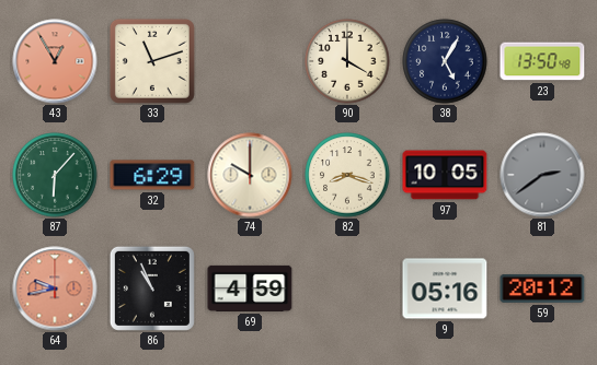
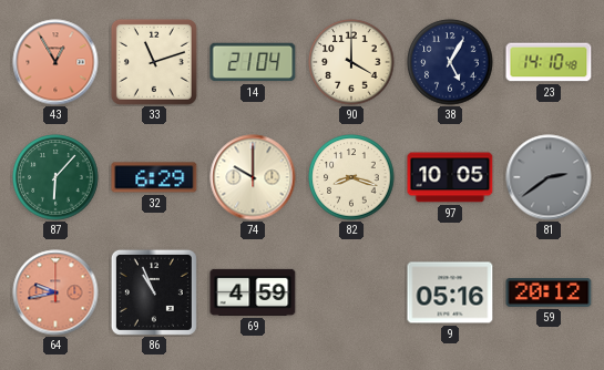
14: none -> 21:04
23: 13:50 -> 14:10
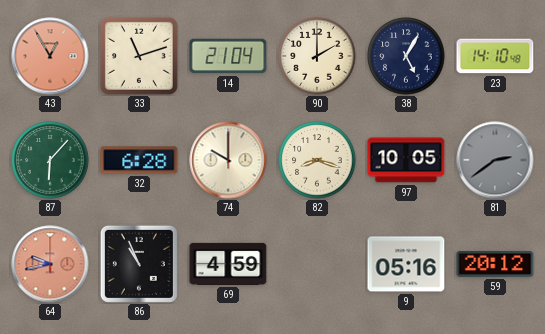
90: 4:00 -> 2:00
32: 6:29 -> 6:28
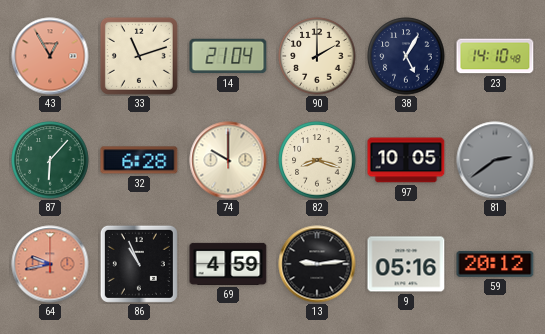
13: none -> 9:14
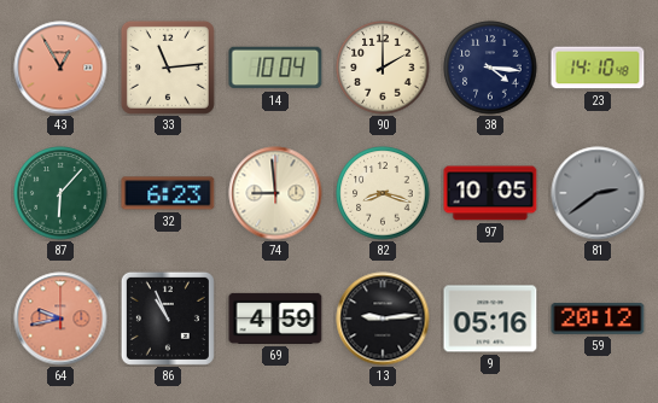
33: 11:12 -> 11:14
14: 21:04 -> 10:04
38: 5:05 -> 4:16
32: 6:28 -> 6:23
74: 10:00 -> 8:59
